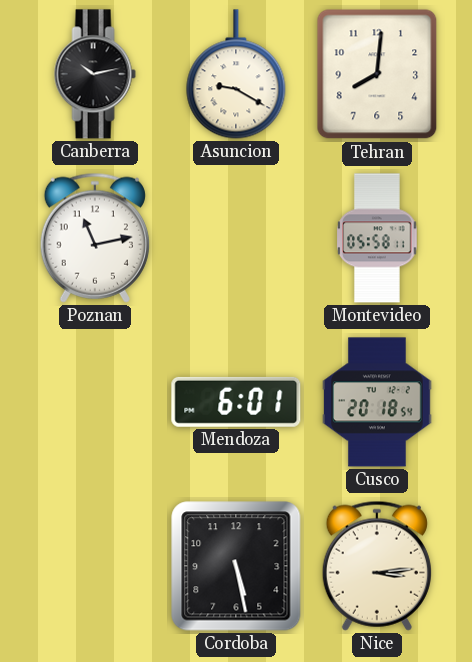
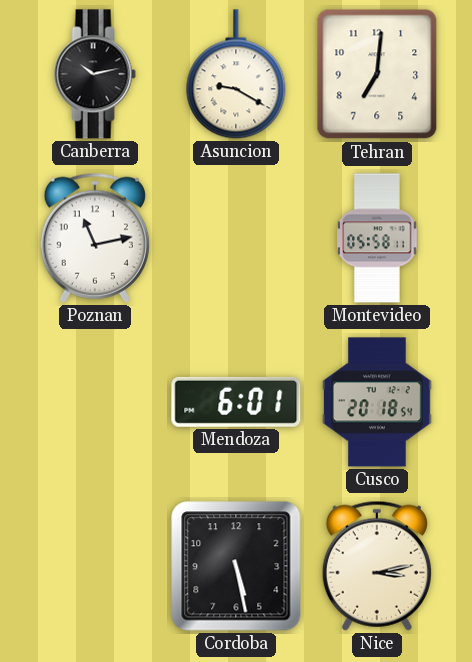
Tehran: 8:01 -> 7:01
Nice: 3:14 -> 3:13
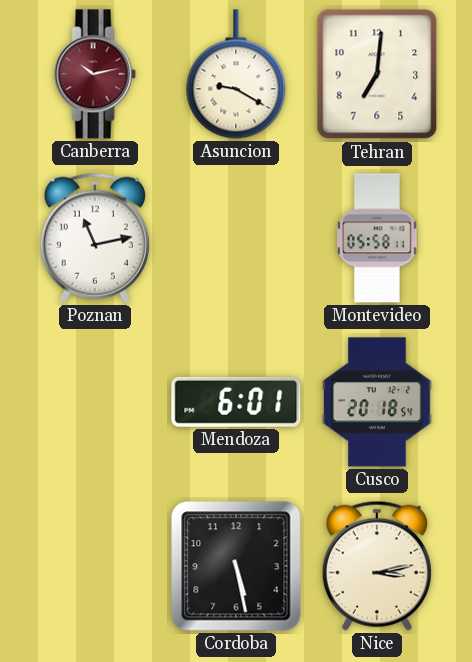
Canberra dial: black -> burgundy
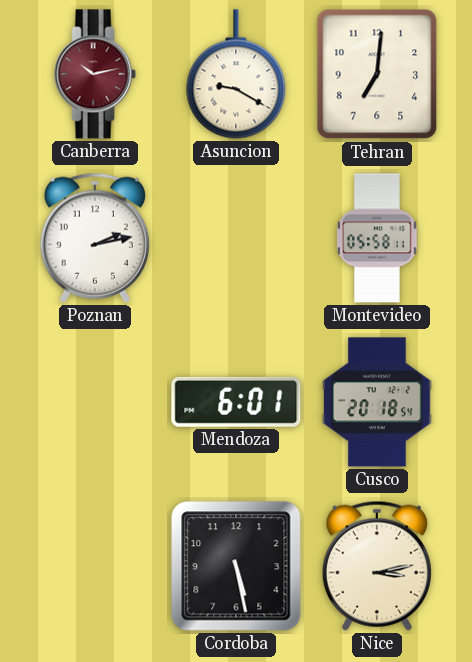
Poznan: 11:13 -> 2:13
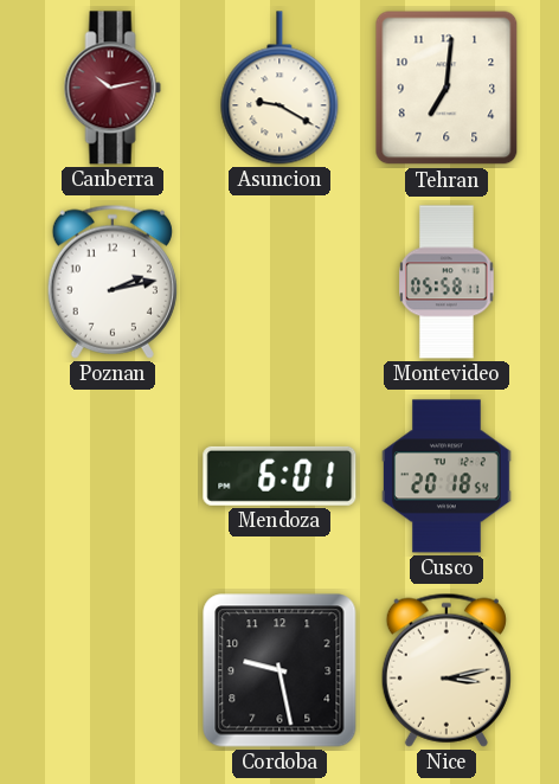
Cordoba: 5:28 -> 9:28
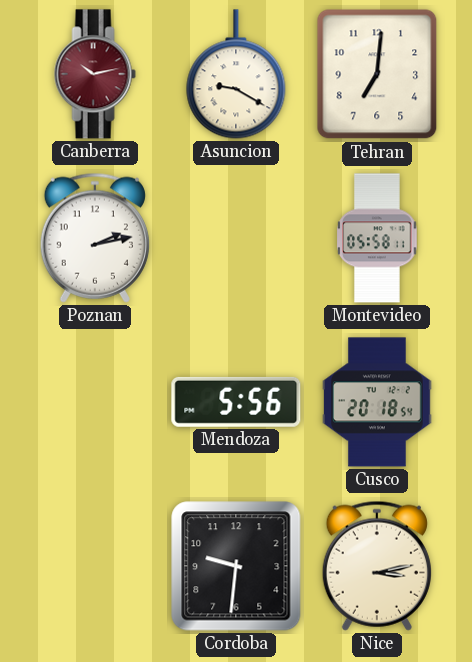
Mendoza: 6:01 -> 5:56
Cordoba: 9:28 -> 9:31
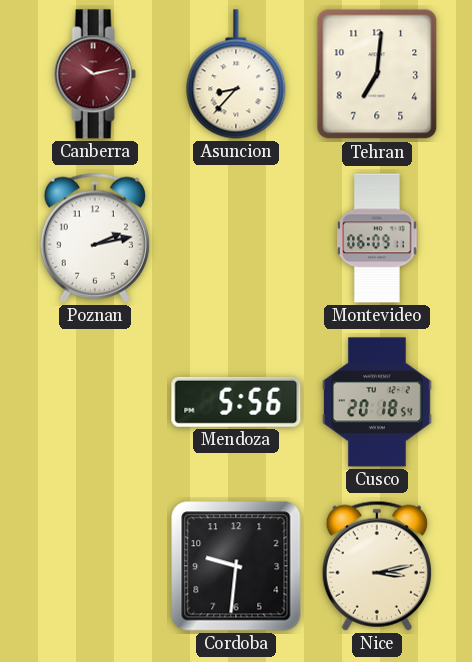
Asuncion: 9:20 -> 8:37
Montevideo: 05:58 -> 06:09
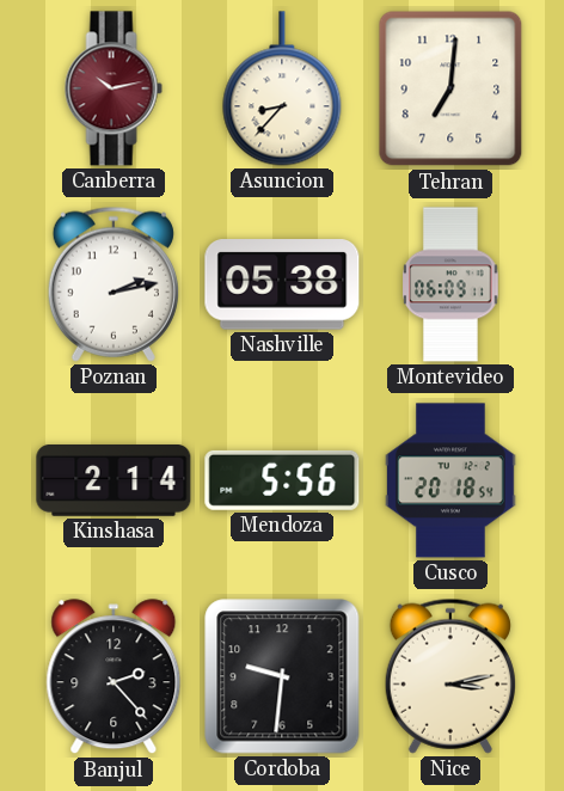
Nashville: none -> 05:38
Kinshasa: none -> 2:14
Banjul: none -> 2:23
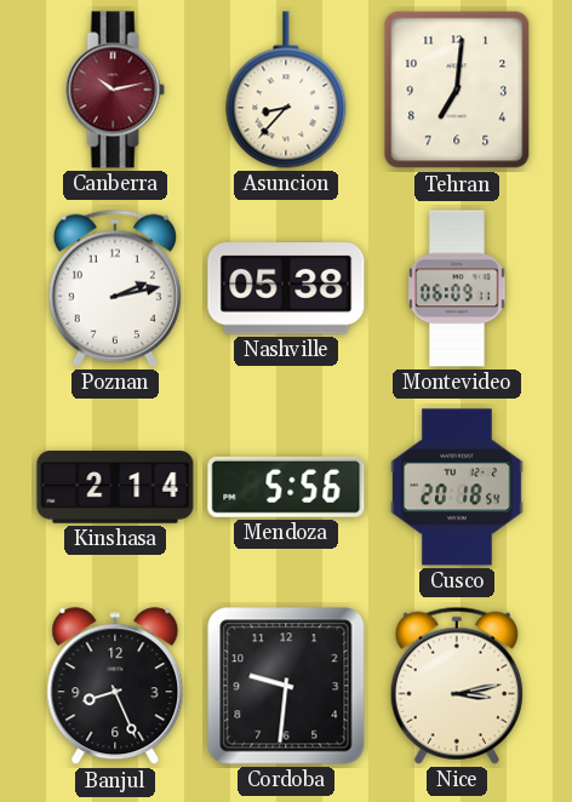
Banjul: 2:23 -> 8:26
